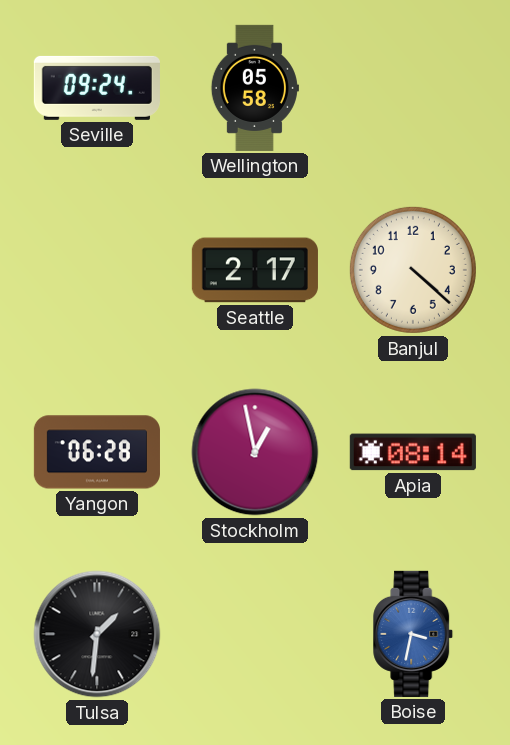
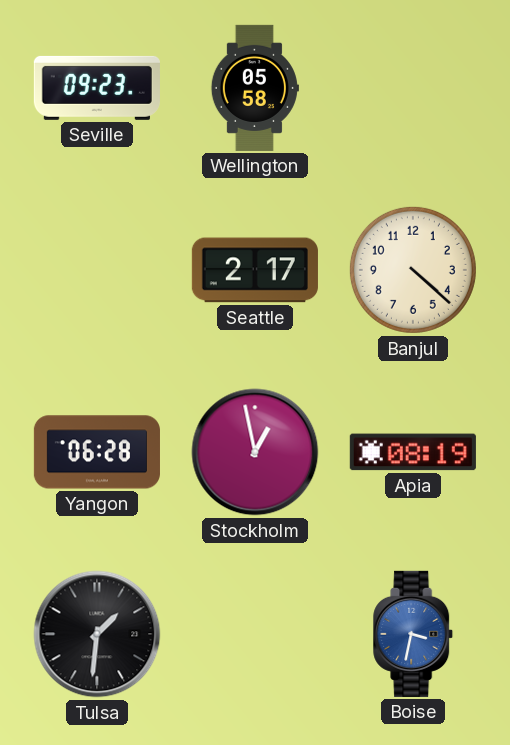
Seville: 09:24 -> 09:23
Apia: 08:14 -> 08:19
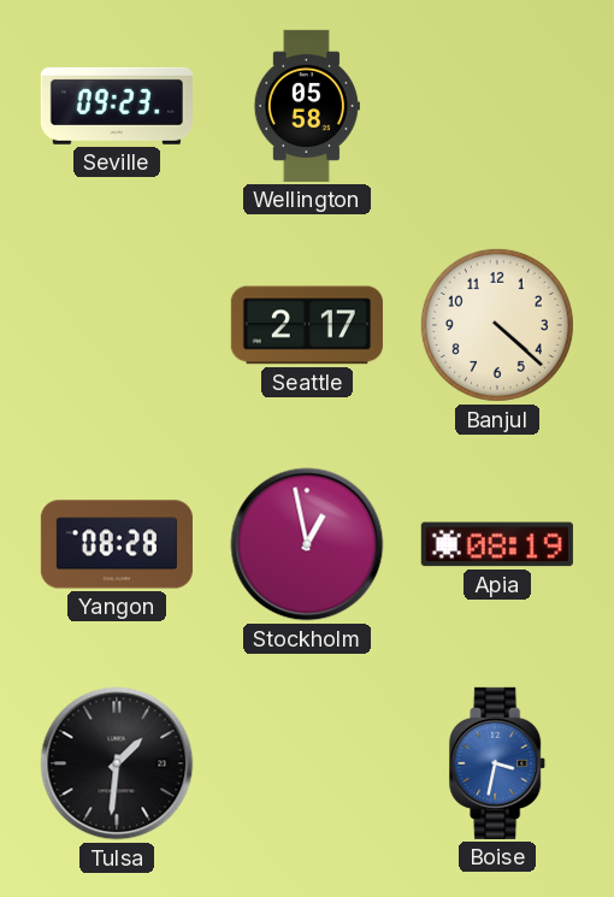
Yangon: 06:28 -> 08:28
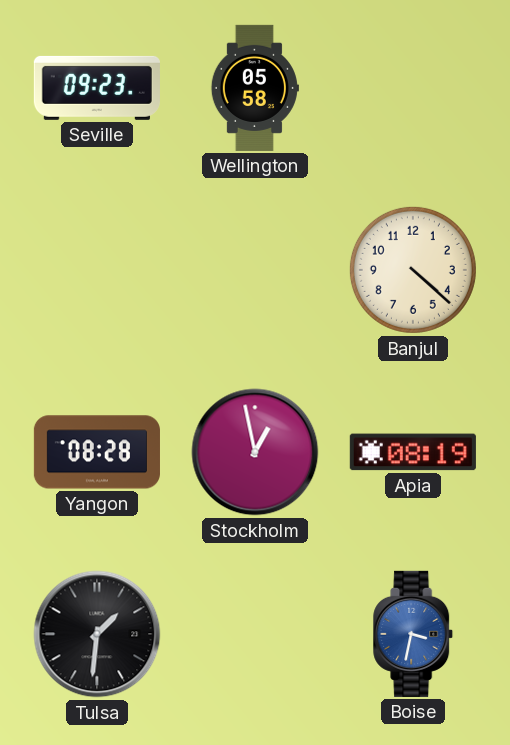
Seattle: 2:17 -> none
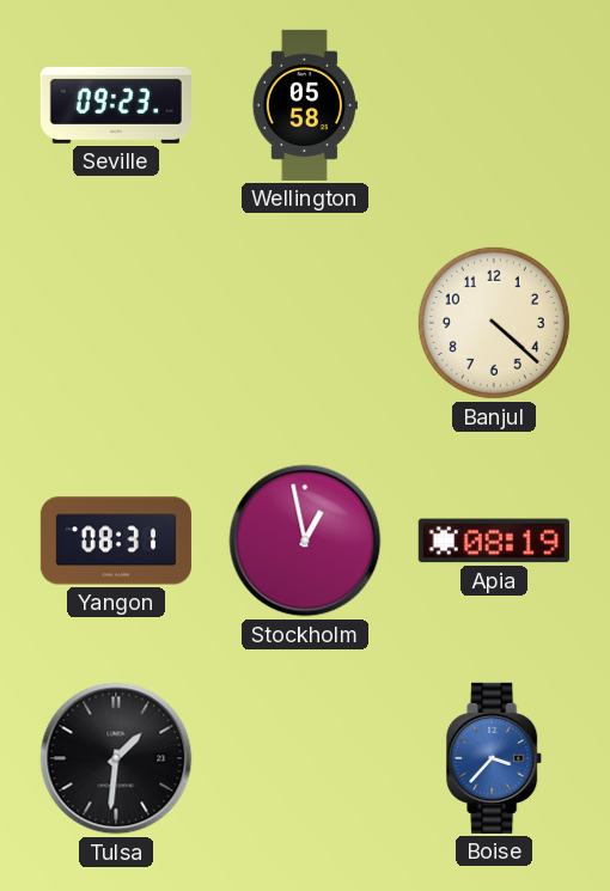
Yangon: 08:28 -> 08:31
Boise: 3:32 -> 3:37
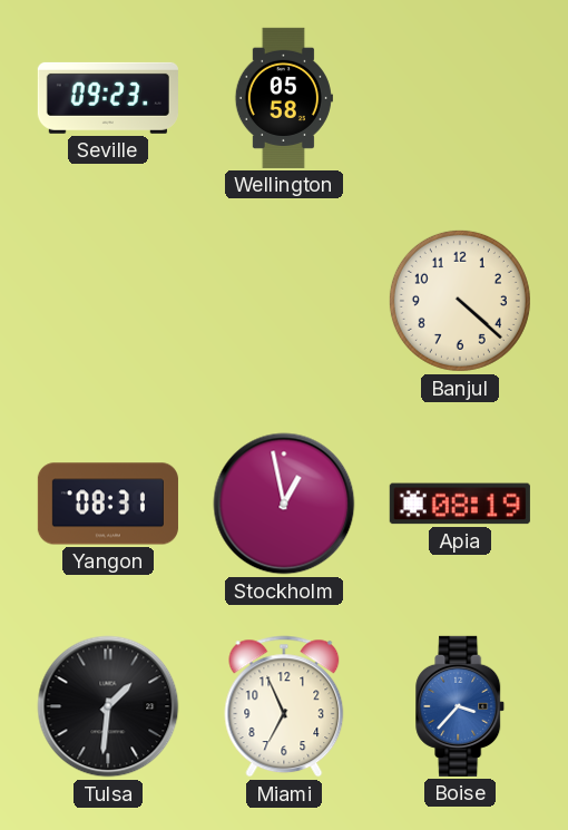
Miami: none -> 6:56
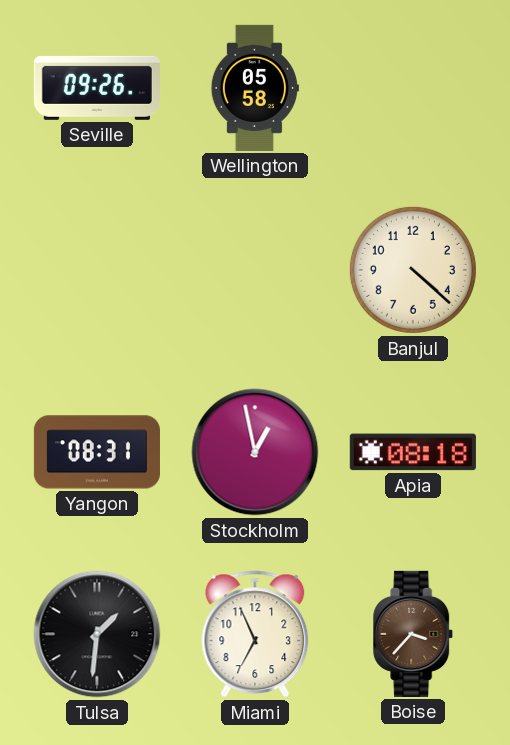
Seville: 09:23 -> 09:26
Apia: 08:19 -> 08:18
Boise dial: blue -> brown
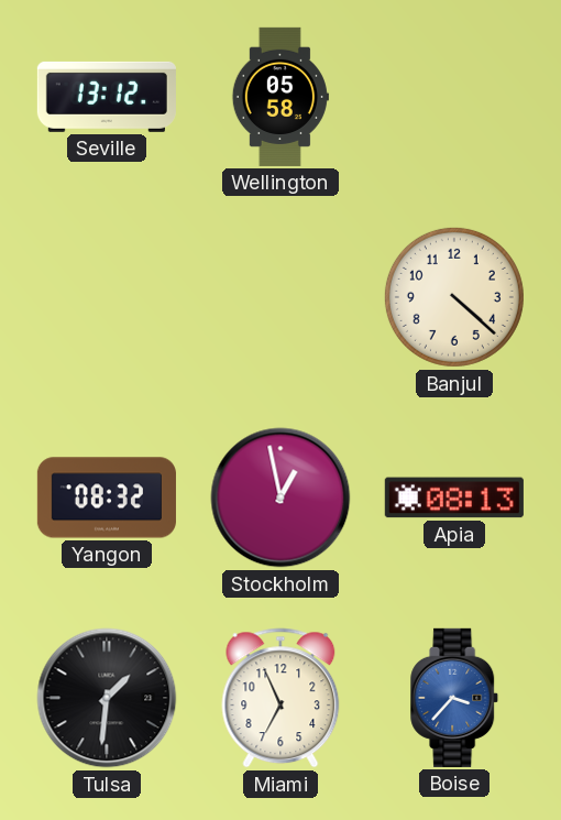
Seville: 09:26 -> 13:12
Yangon: 08:31 -> 08:32
Apia: 08:18 -> 08:13
Boise dial: brown -> blue
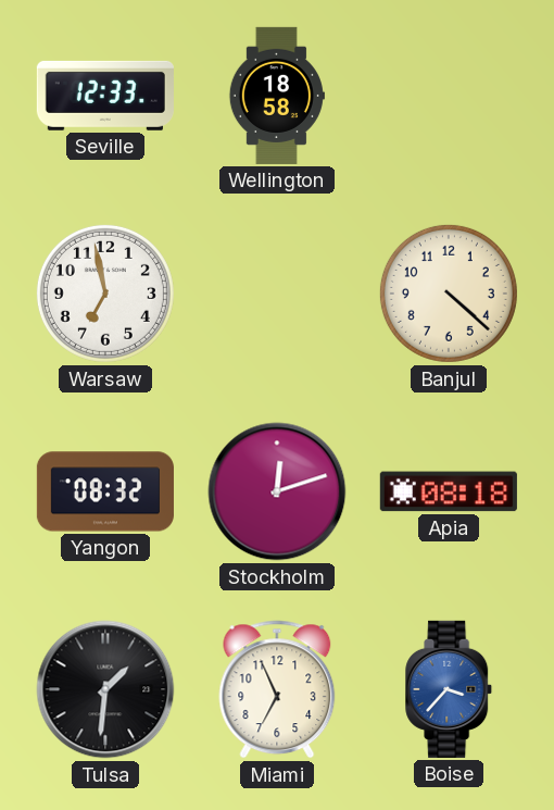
Seville: 13:12 -> 12:33
Wellington: 05:58 -> 18:58
Warsaw: none -> 6:58
Stockholm: 12:58 -> 12:12
Apia: 08:13 -> 08:18
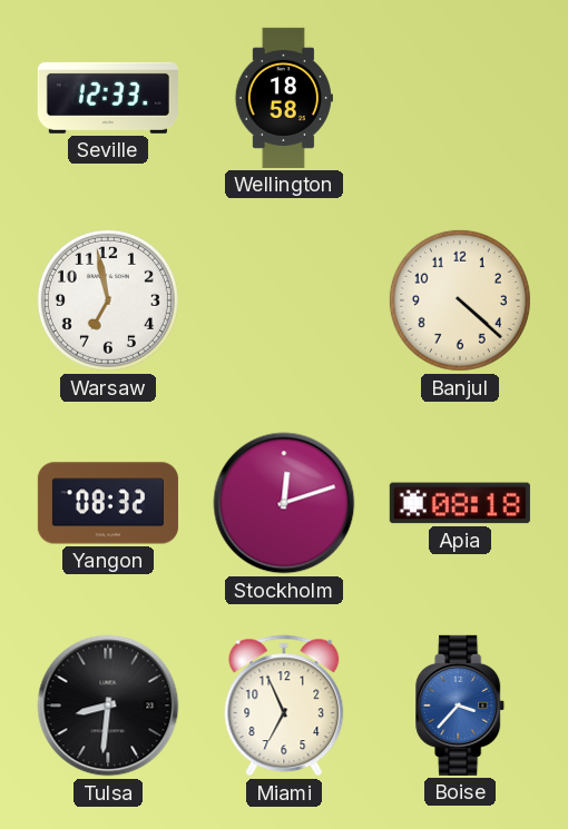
Tulsa: 1:31 -> 8:31
